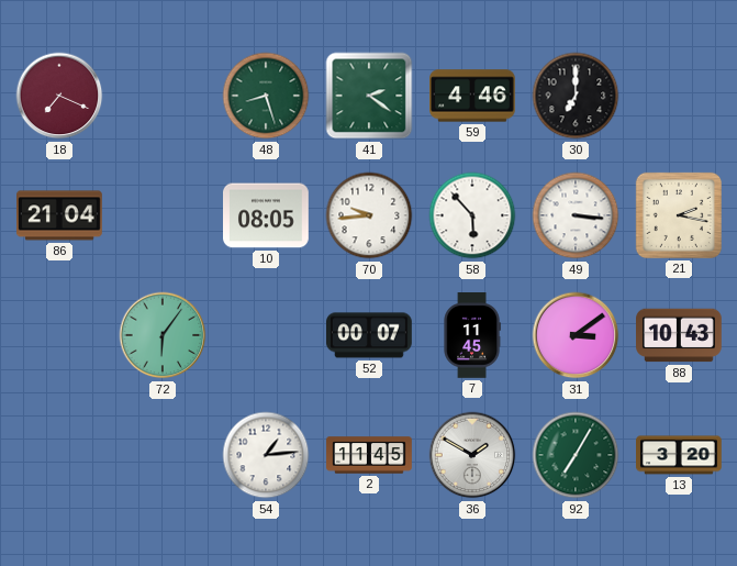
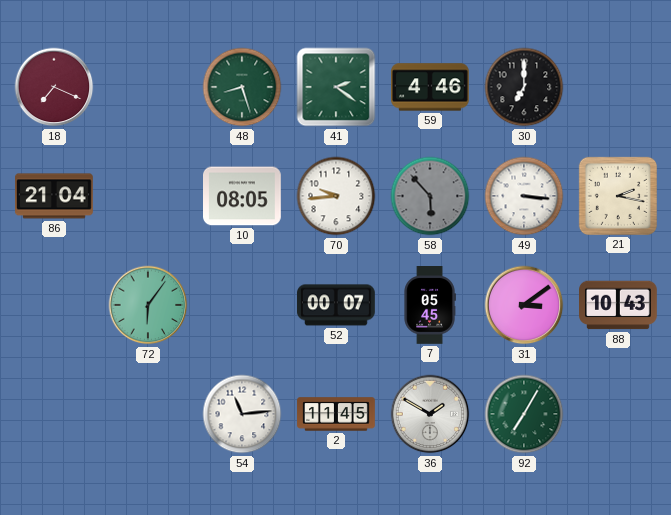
58 dial: white -> grey
7: 11:45 -> 05:45
54: 1:14 -> 11:14
13: 3:20 -> none
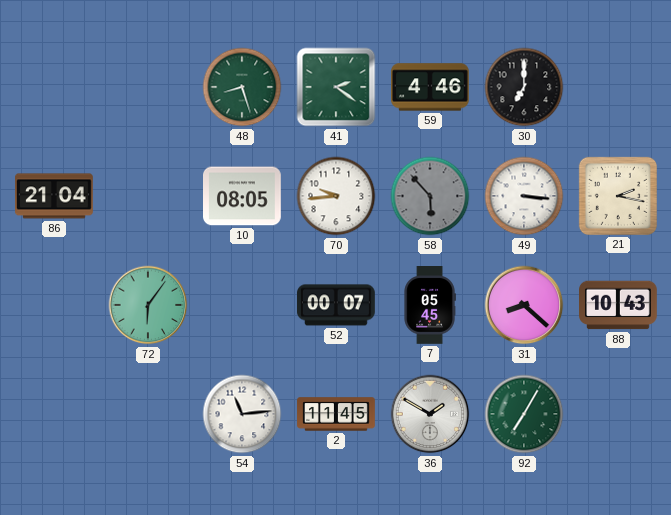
18: 7:19 -> none
31: 3:09 -> 8:22
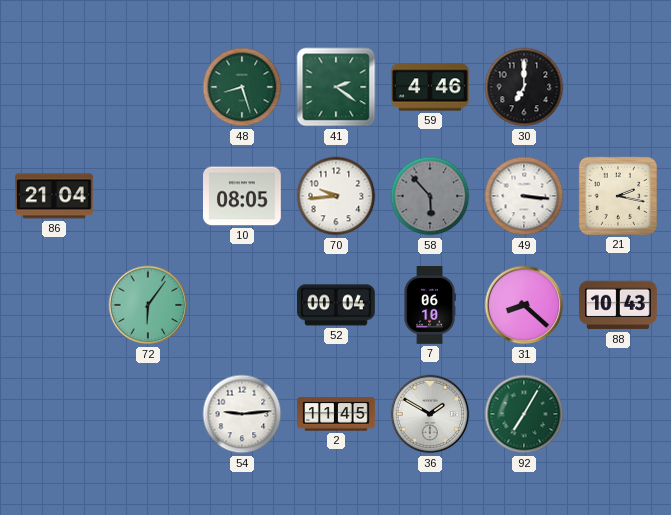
52: 00:07 -> 00:04
7: 05:45 -> 06:10
54: 11:14 -> 9:14
